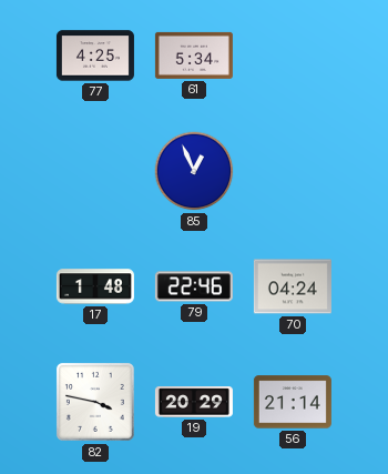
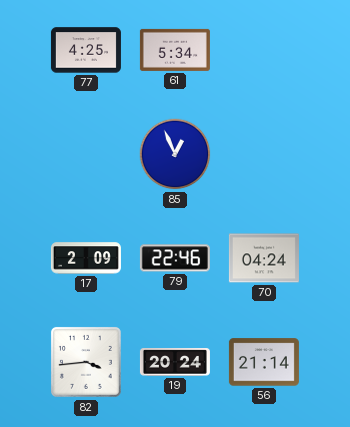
17: 1:48 -> 2:09
82: 3:47 -> 3:44
19: 20:29 -> 20:24
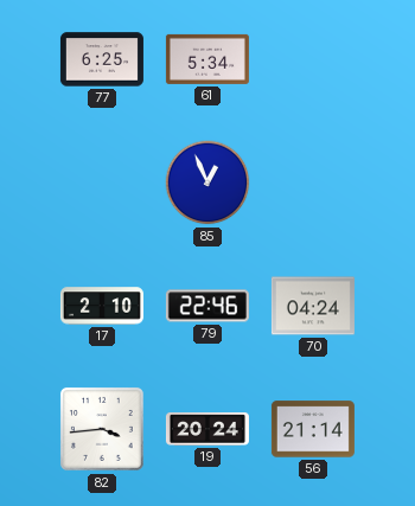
77: 4:25 -> 6:25
17: 2:09 -> 2:10
